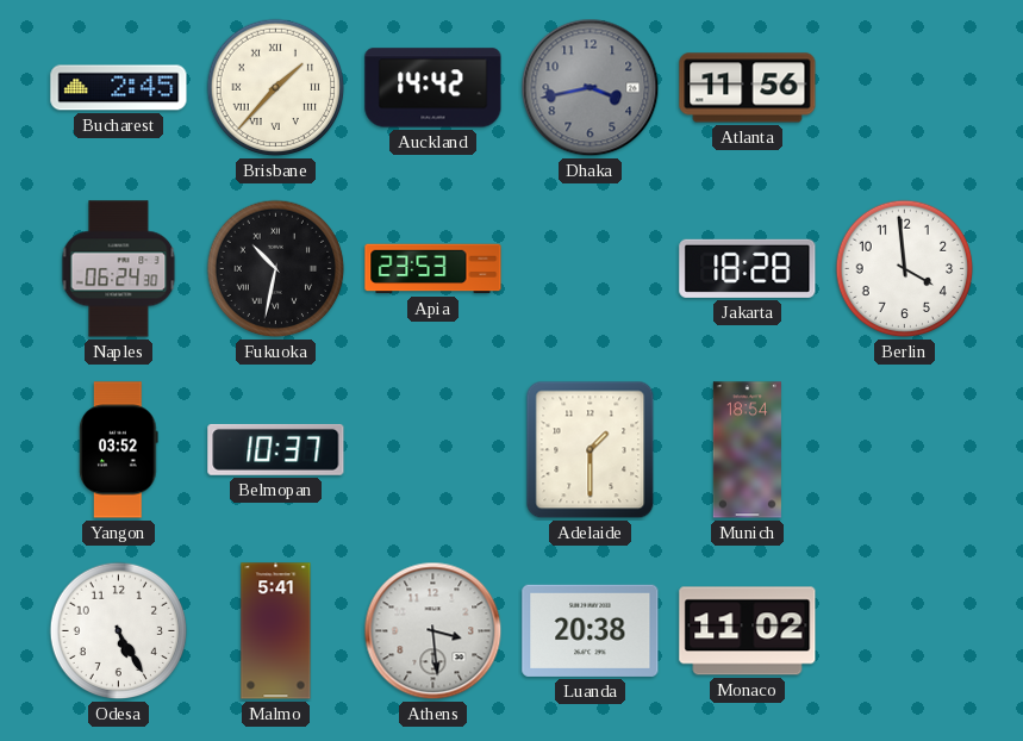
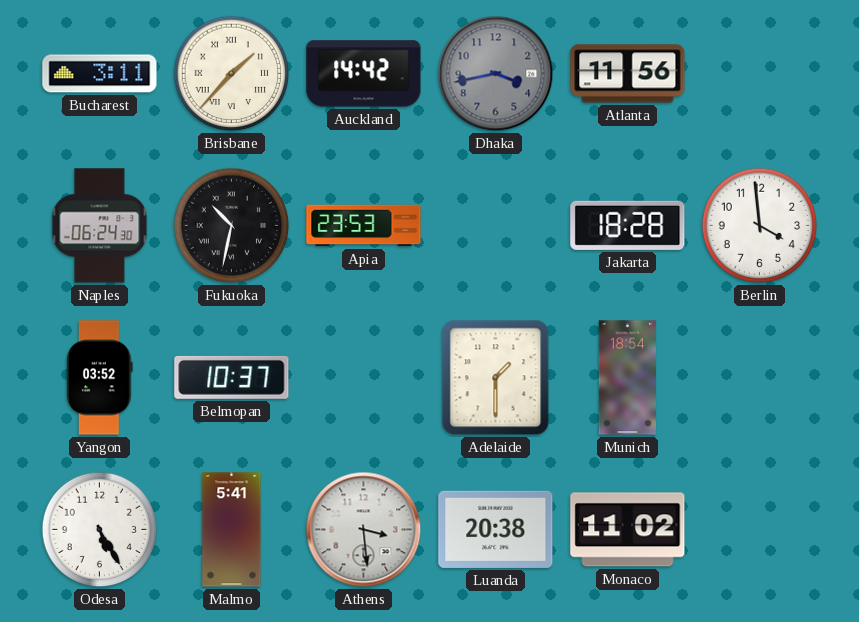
Bucharest: 2:45 -> 3:11
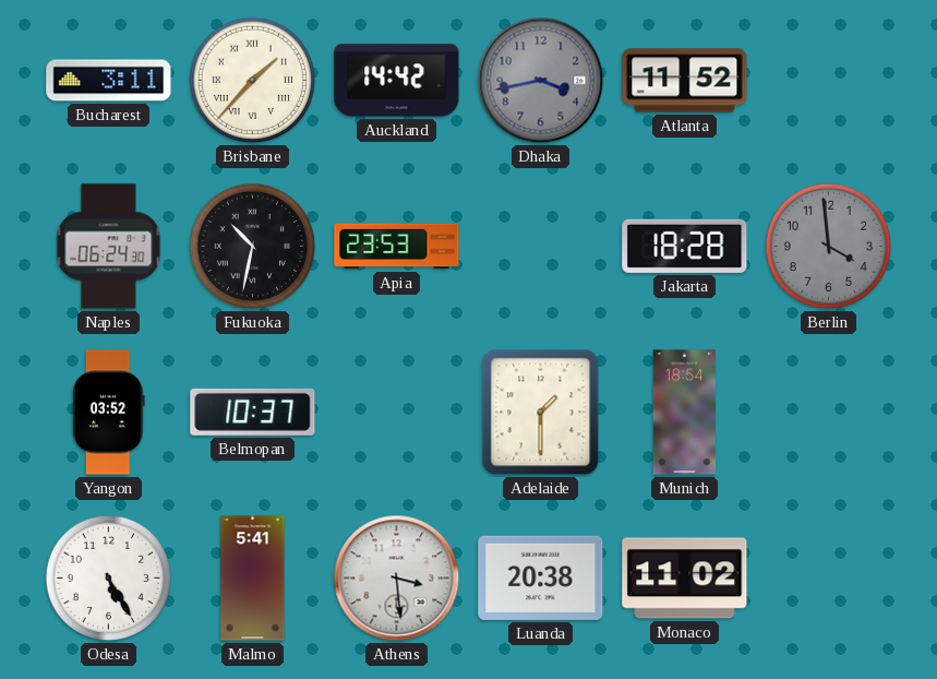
Atlanta: 11:56 -> 11:52
Berlin dial: white -> grey
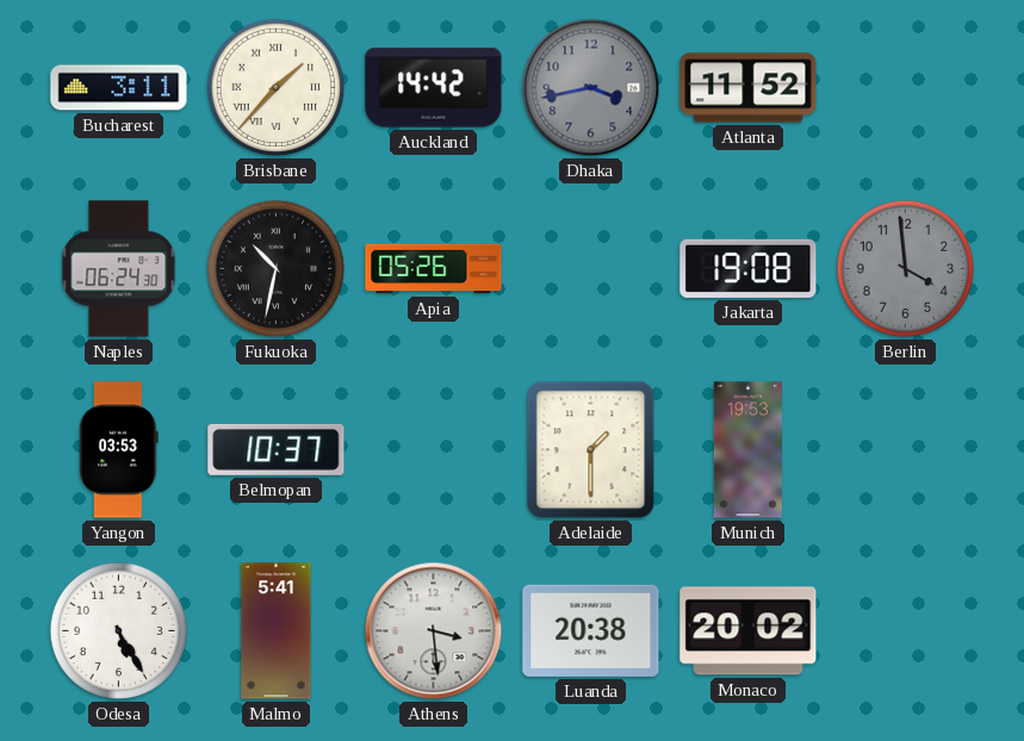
Apia: 23:53 -> 05:26
Jakarta: 18:28 -> 19:08
Yangon: 03:52 -> 03:53
Munich: 18:54 -> 19:53
Monaco: 11:02 -> 20:02
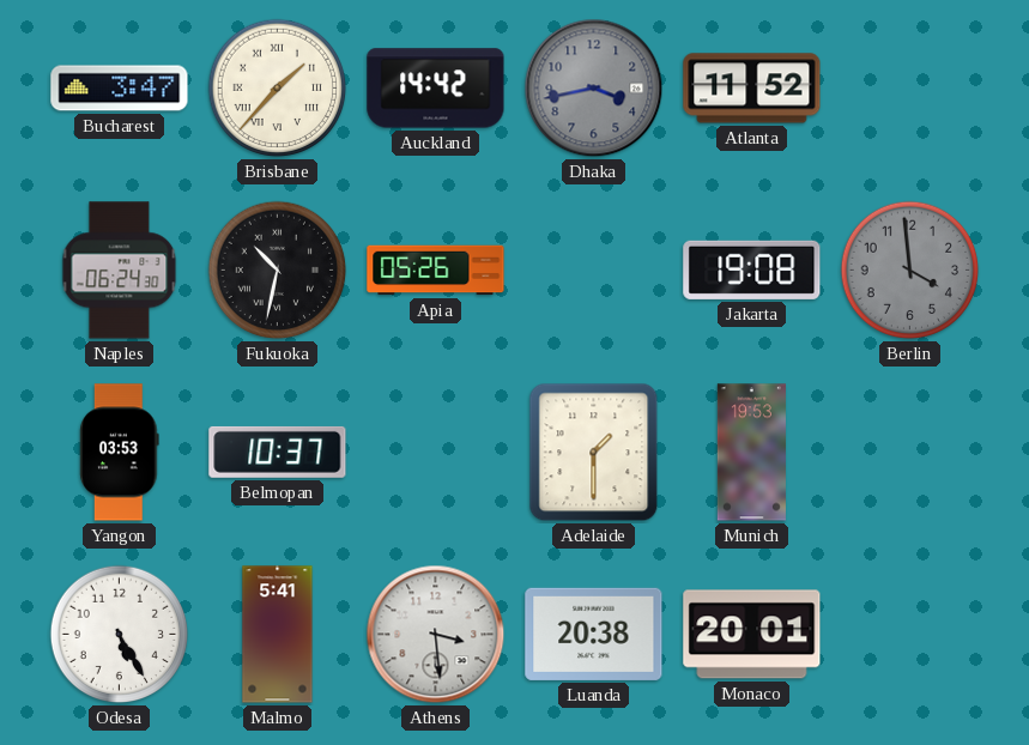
Bucharest: 3:11 -> 3:47
Monaco: 20:02 -> 20:01
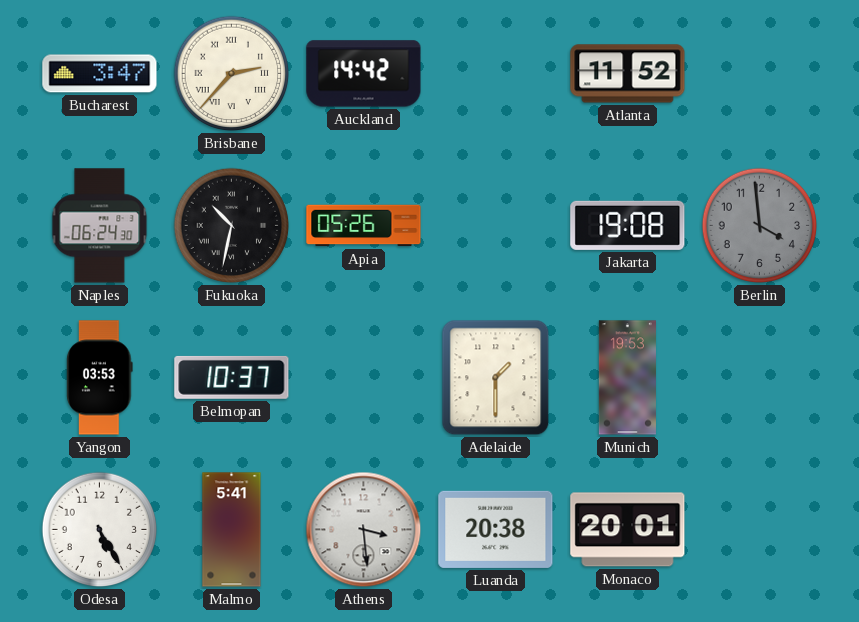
Brisbane: 1:37 -> 2:37
Dhaka: 3:43 -> none
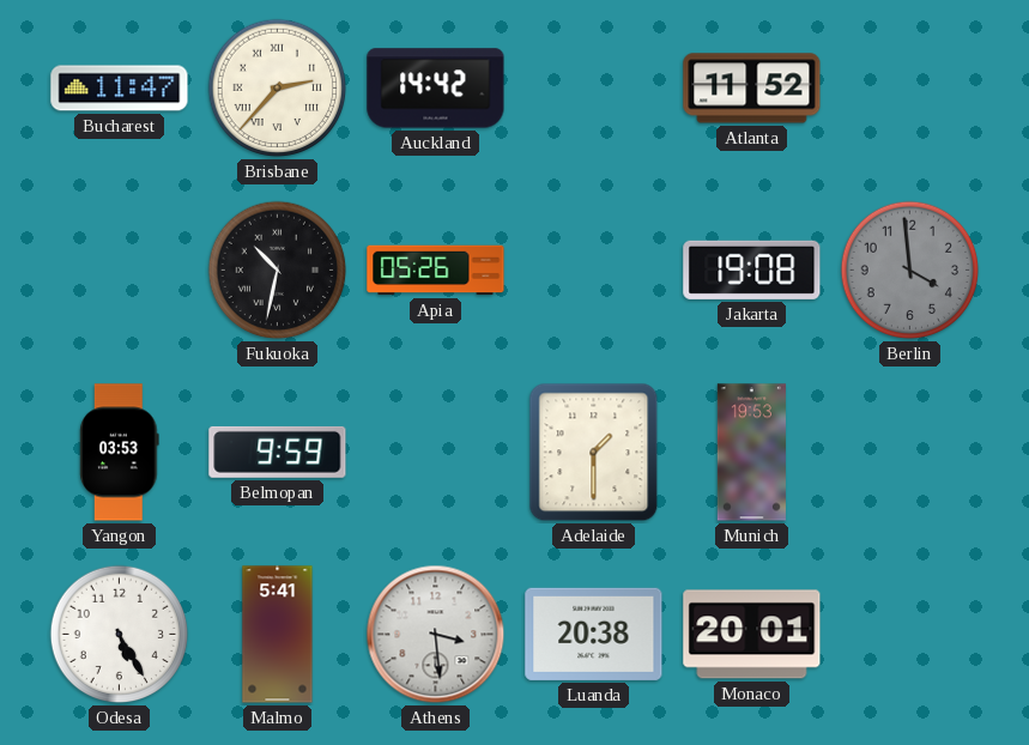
Bucharest: 3:47 -> 11:47
Naples: 06:24 -> none
Belmopan: 10:37 -> 9:59
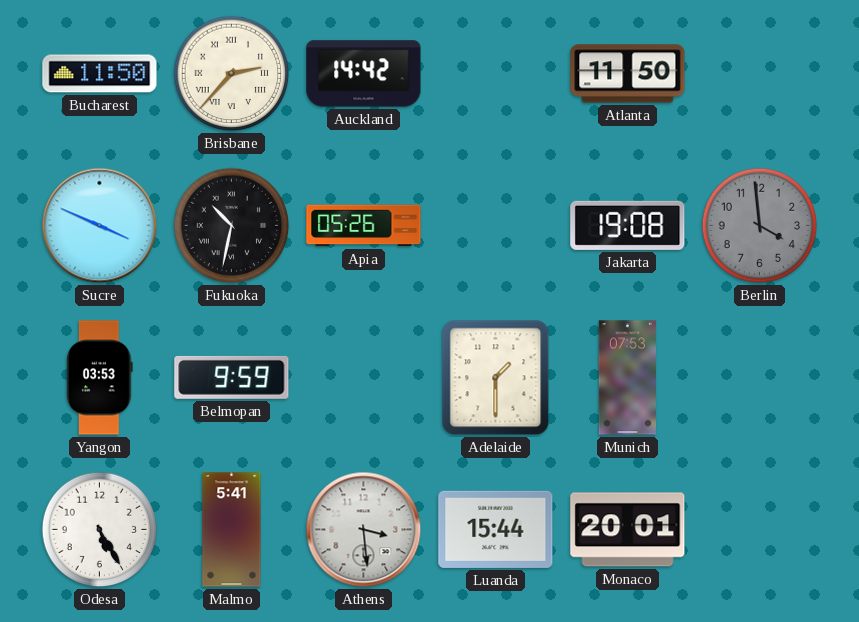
Bucharest: 11:47 -> 11:50
Atlanta: 11:52 -> 11:50
Sucre: none -> 3:49
Munich: 19:53 -> 07:53
Luanda: 20:38 -> 15:44
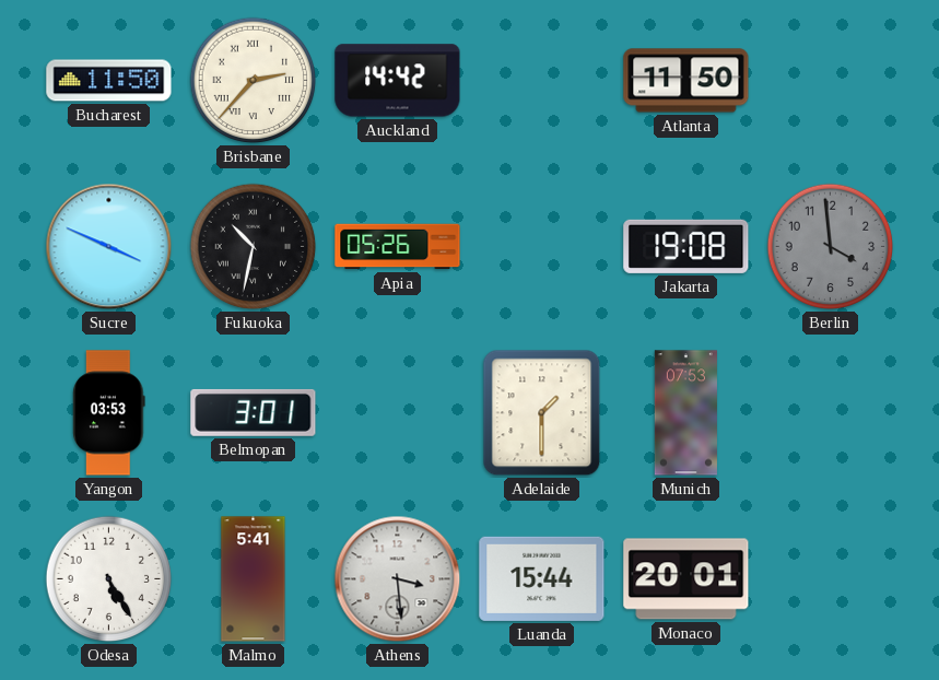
Belmopan: 9:59 -> 3:01
